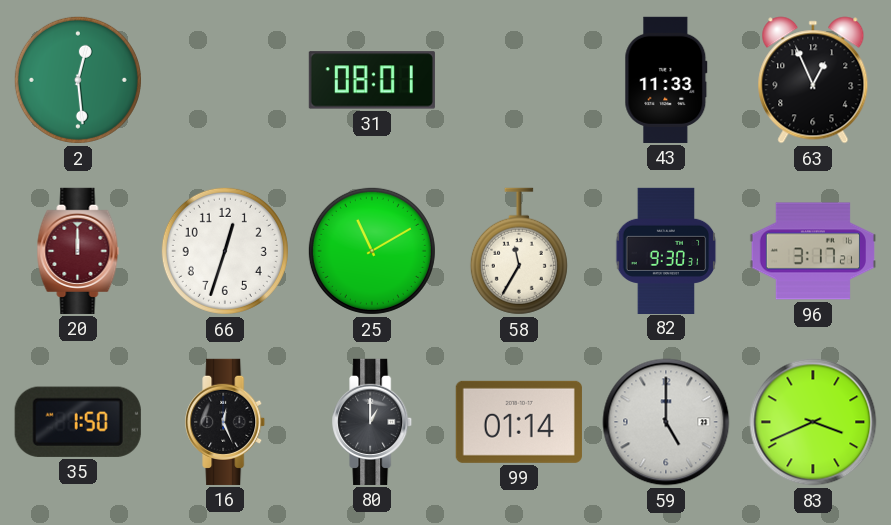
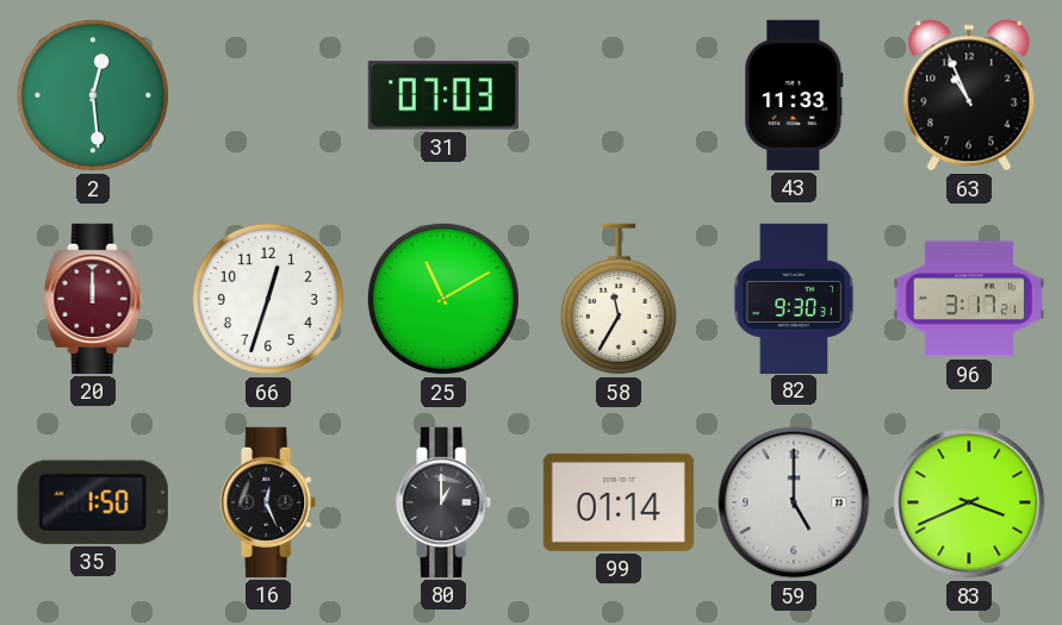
31: 08:01 -> 07:03
63: 12:56 -> 10:56
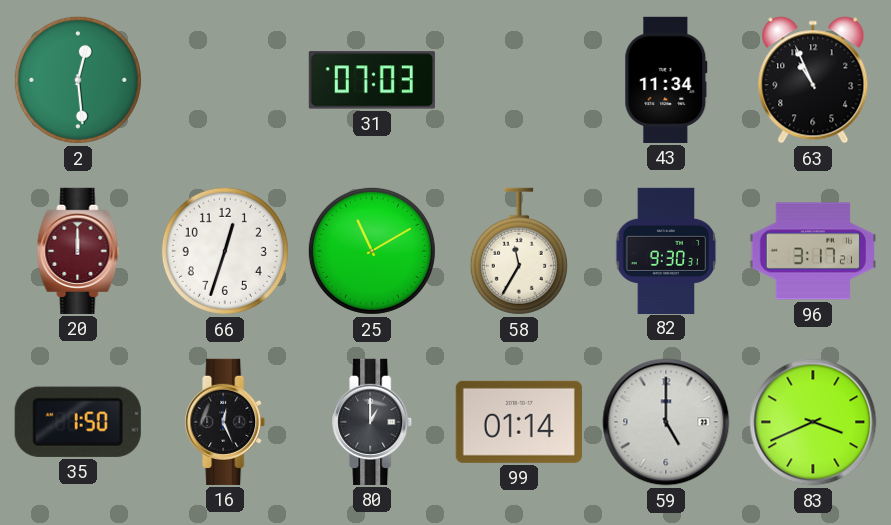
43: 11:33 -> 11:34
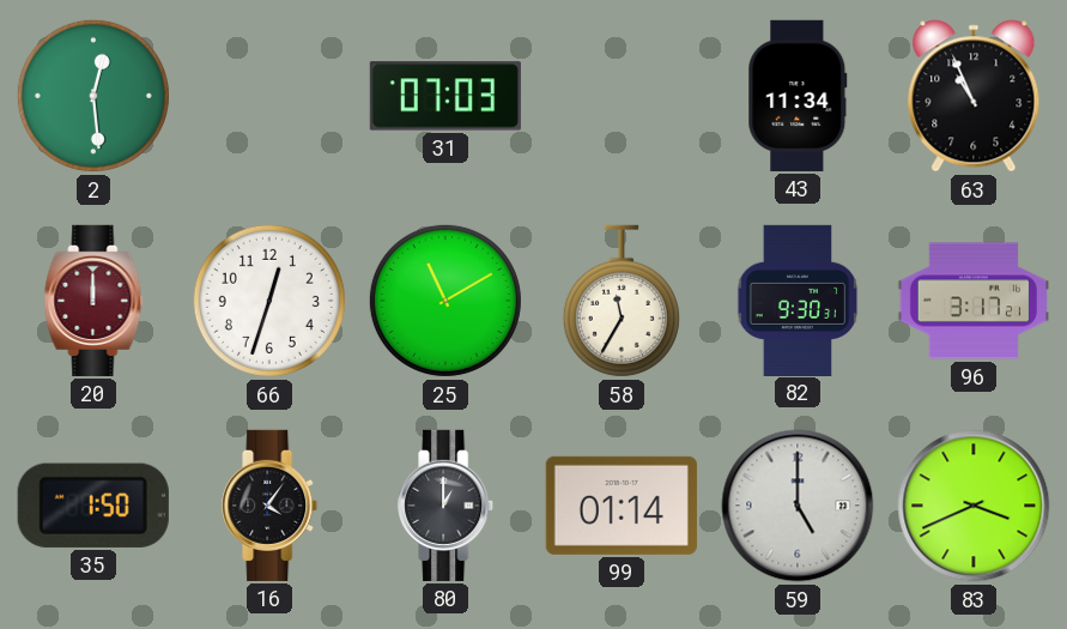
16: 12:26 -> 4:06
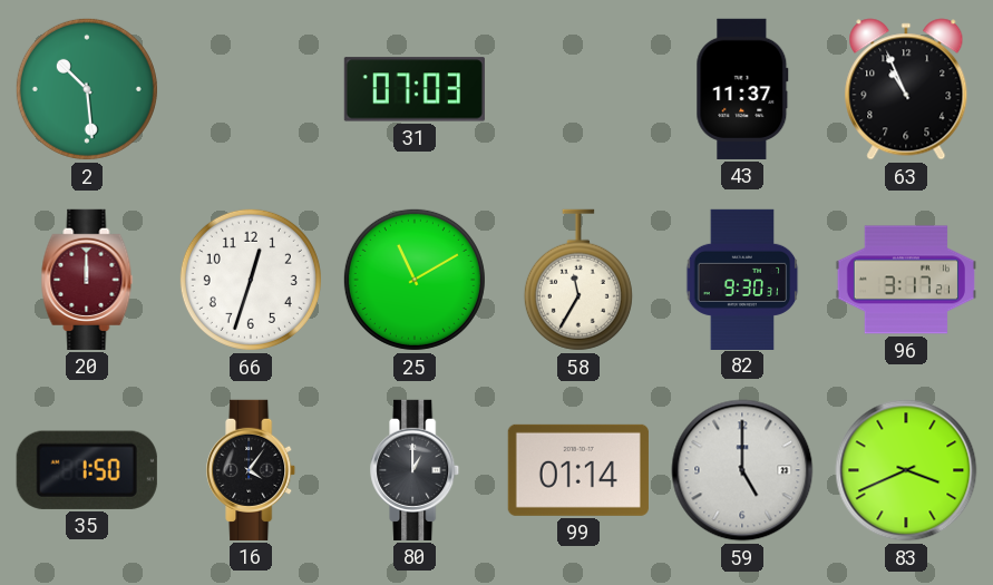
2: 12:29 -> 10:29
43: 11:34 -> 11:37
